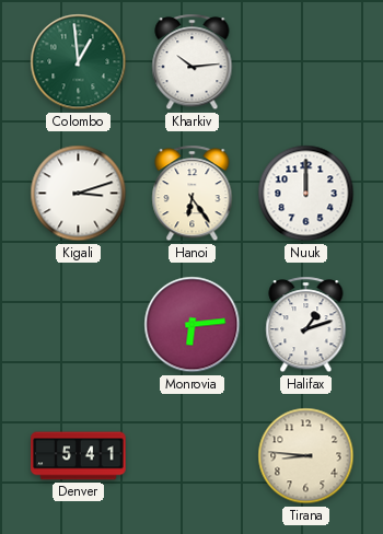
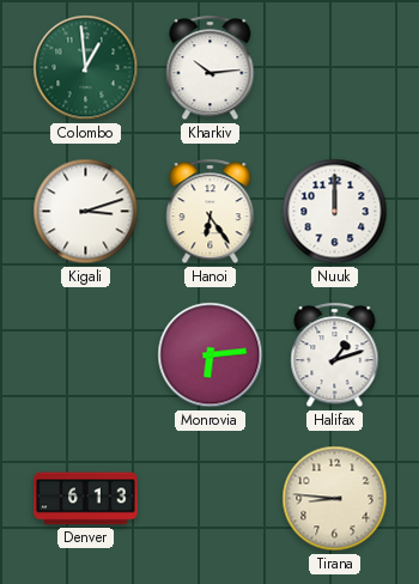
Denver: 5:41 -> 6:13
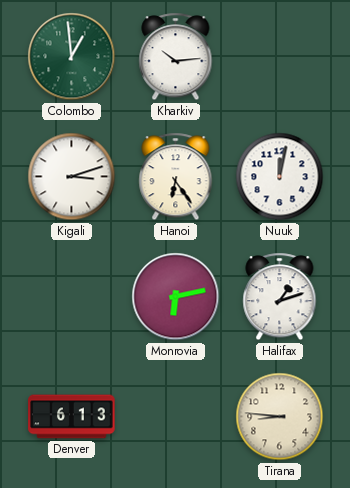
Nuuk: 12:00 -> 12:02
Monrovia: 6:14 -> 6:13
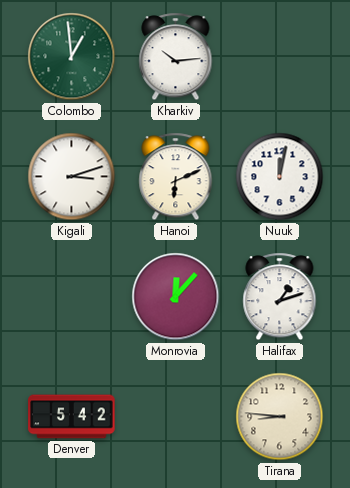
Hanoi: 6:24 -> 6:11
Monrovia: 6:13 -> 12:07
Denver: 6:13 -> 5:42
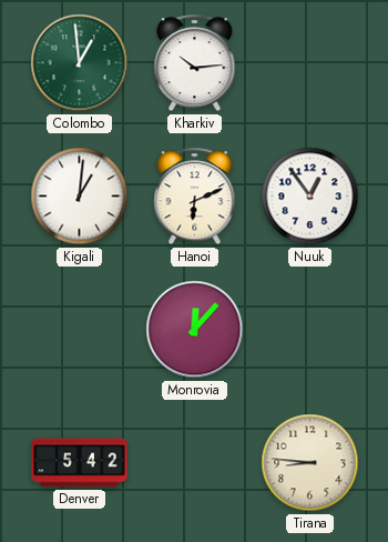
Kigali: 3:12 -> 1:01
Nuuk: 12:02 -> 12:54
Halifax: 1:12 -> none
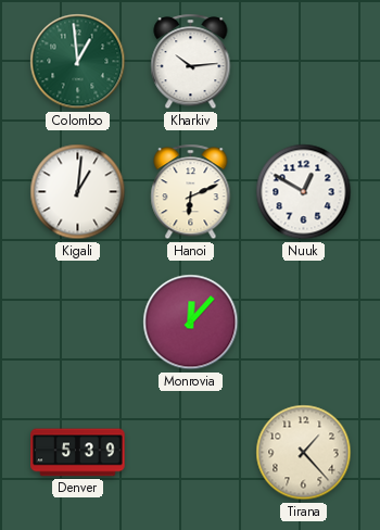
Nuuk: 12:54 -> 12:50
Denver: 5:42 -> 5:39
Tirana: 8:46 -> 1:23
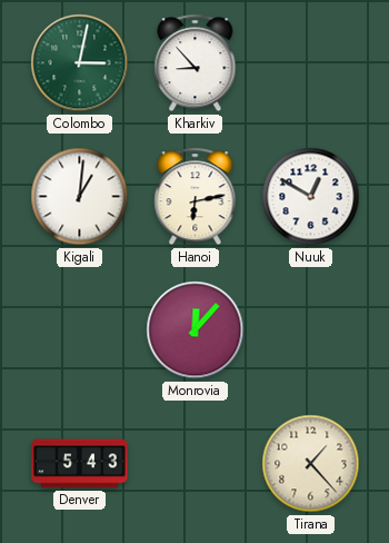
Colombo: 12:59 -> 3:02
Kharkiv: 10:14 -> 8:53
Hanoi: 6:11 -> 6:13
Denver: 5:39 -> 5:43
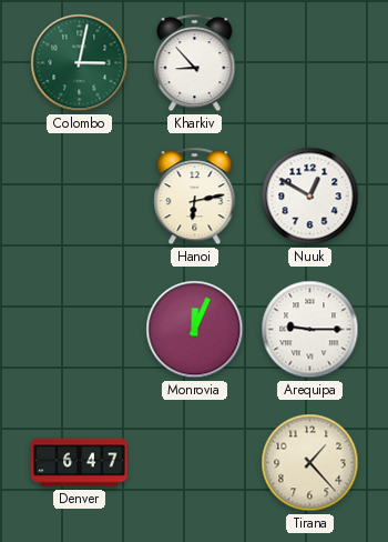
Kigali: 1:01 -> none
Monrovia: 12:07 -> 12:04
Arequipa: none -> 9:15
Denver: 5:43 -> 6:47
